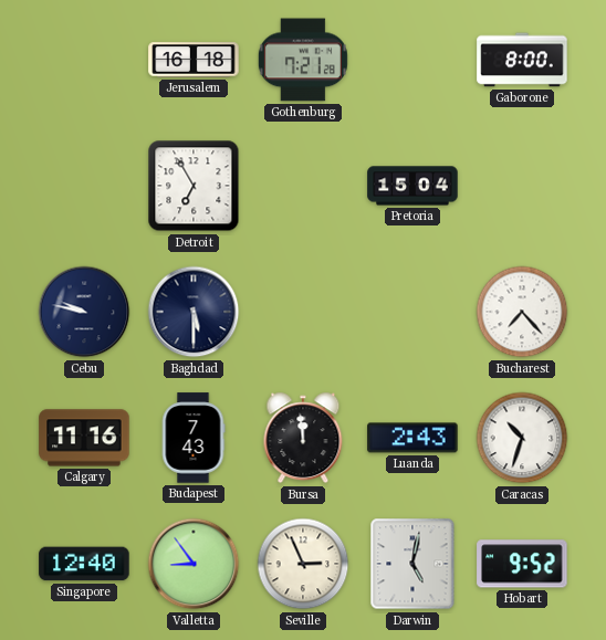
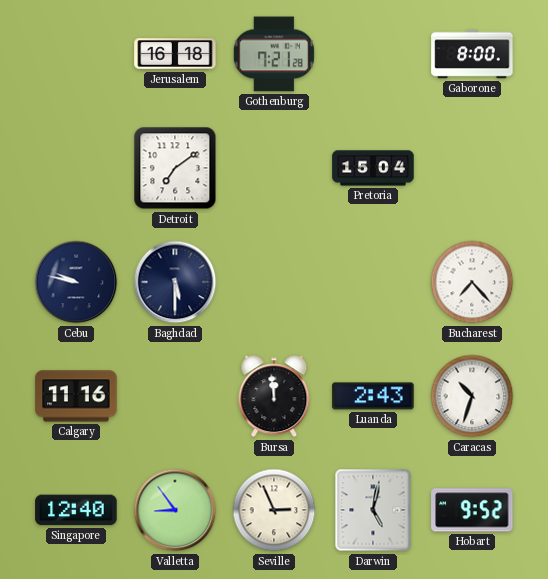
Detroit: 6:55 -> 7:09
Budapest: 7:43 -> none
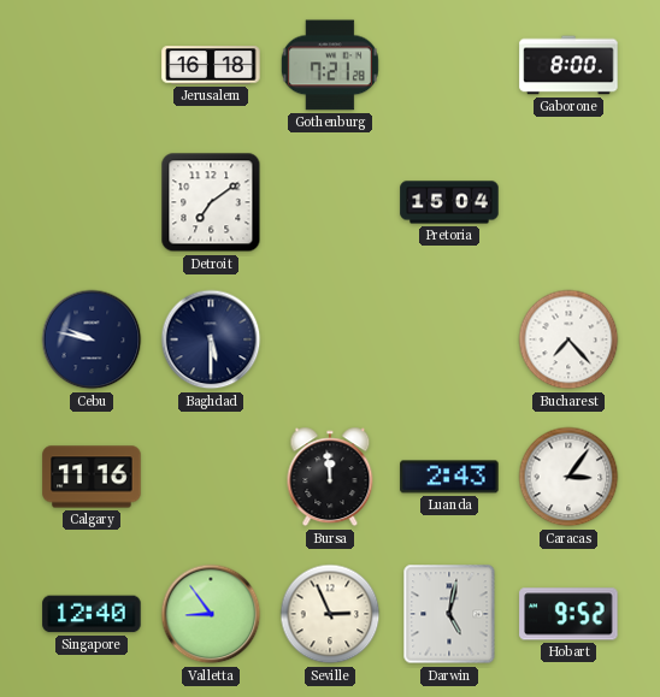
Caracas: 10:33 -> 3:06
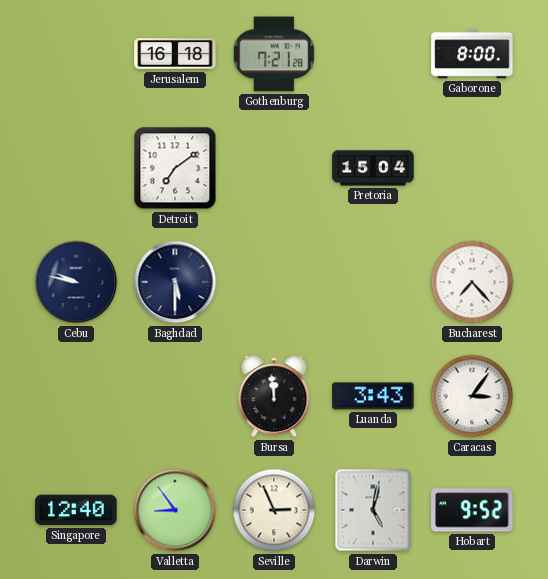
Calgary: 11:16 -> none
Luanda: 2:43 -> 3:43
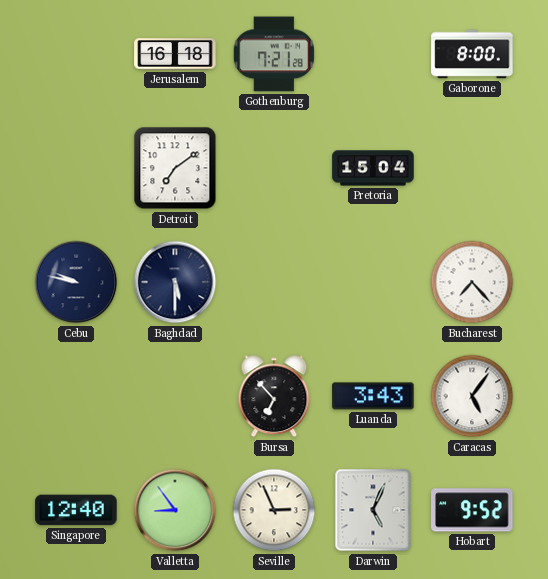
Bursa: 11:59 -> 6:53
Caracas: 3:06 -> 5:06
Darwin: 5:02 -> 5:04
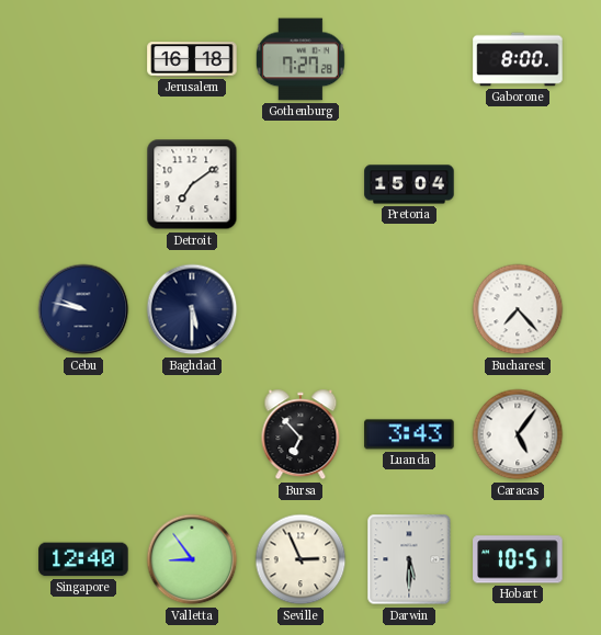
Gothenburg: 7:21 -> 7:27
Darwin: 5:04 -> 5:30
Hobart: 9:52 -> 10:51
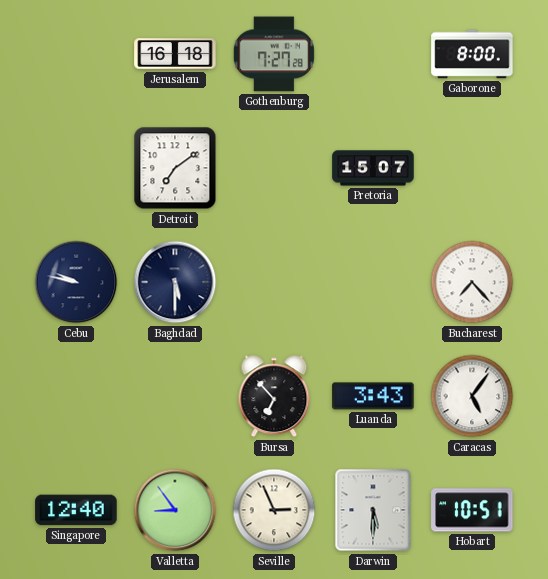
Pretoria: 15:04 -> 15:07
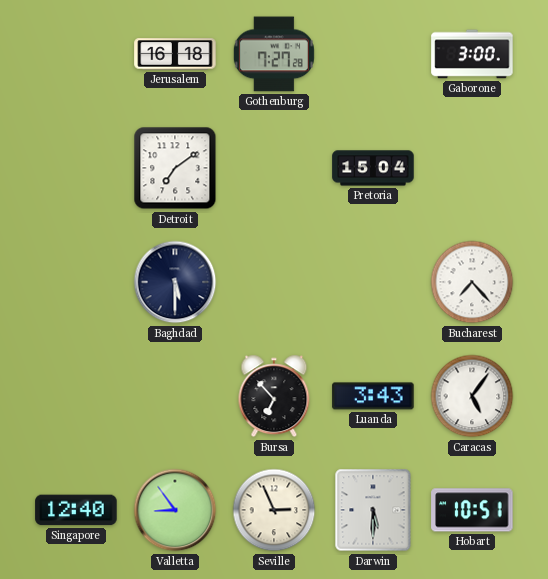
Gaborone: 8:00 -> 3:00
Pretoria: 15:07 -> 15:04
Cebu: 9:47 -> none
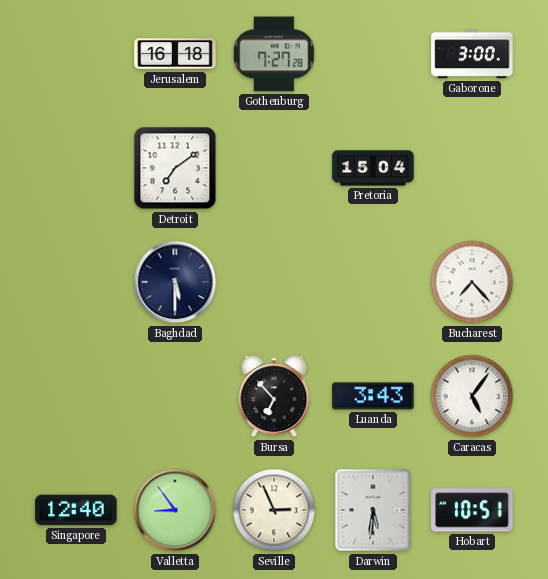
Darwin: 5:30 -> 5:31
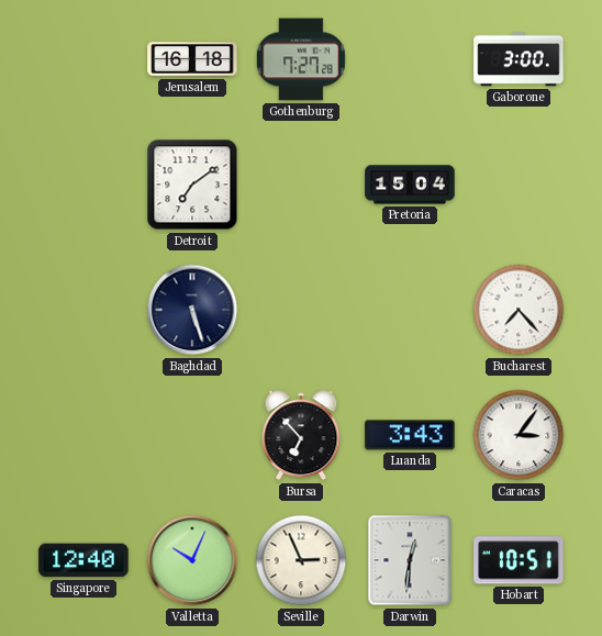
Baghdad: 5:30 -> 5:27
Caracas: 5:06 -> 3:06
Valletta: 8:54 -> 10:04
Darwin: 5:31 -> 12:31
